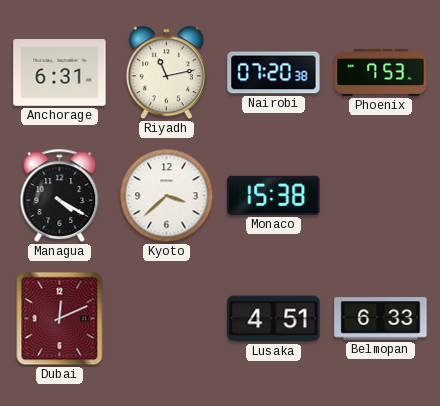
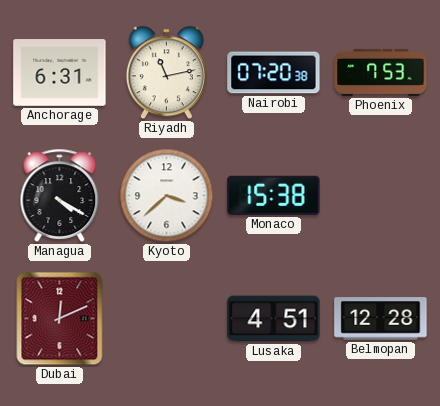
Belmopan: 6:33 -> 12:28
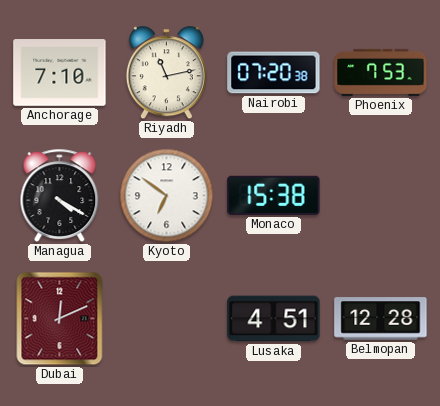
Anchorage: 6:31 -> 7:10
Kyoto: 3:38 -> 6:51
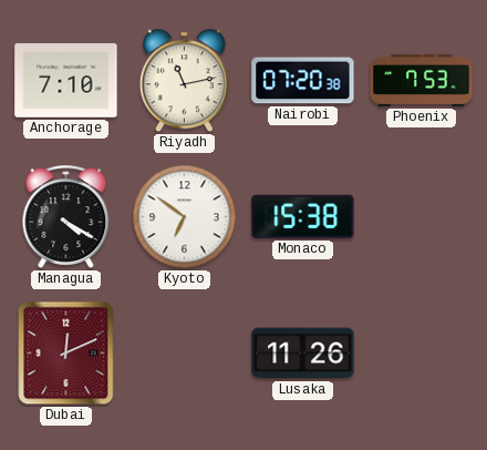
Lusaka: 4:51 -> 11:26
Belmopan: 12:28 -> none
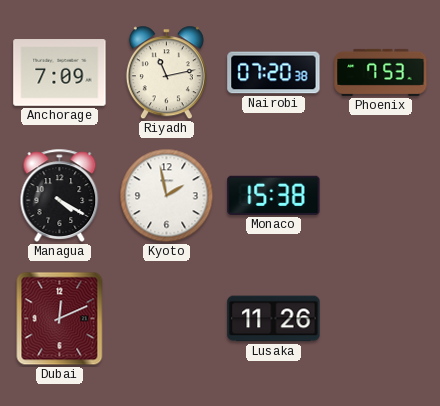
Anchorage: 7:10 -> 7:09
Kyoto: 6:51 -> 1:58
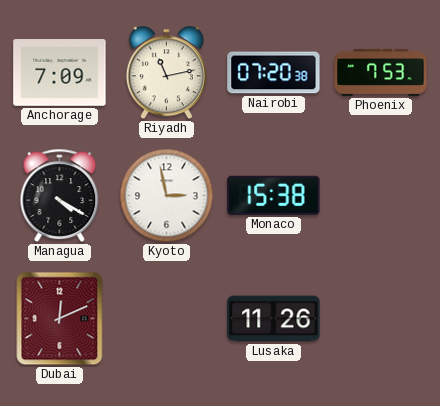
Kyoto: 1:58 -> 2:58
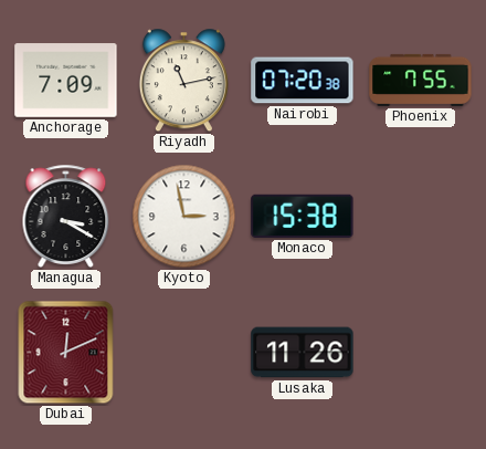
Phoenix: 7:53 -> 7:55
Managua: 4:20 -> 3:20
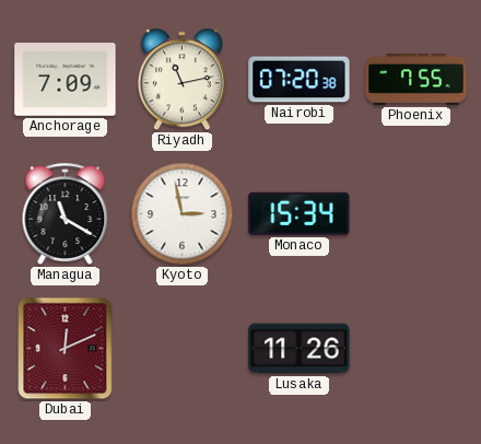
Managua: 3:20 -> 11:20
Monaco: 15:38 -> 15:34
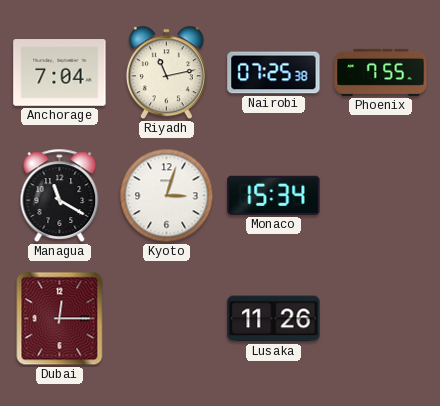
Anchorage: 7:09 -> 7:04
Nairobi: 07:20 -> 07:25
Kyoto: 2:58 -> 3:03
Dubai: 12:11 -> 12:15
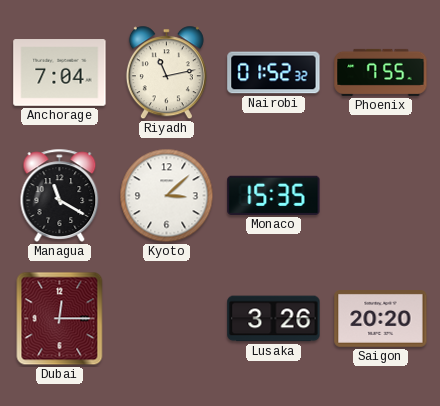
Nairobi: 07:25 -> 01:52
Kyoto: 3:03 -> 3:08
Monaco: 15:34 -> 15:35
Lusaka: 11:26 -> 3:26
Saigon: none -> 20:20
